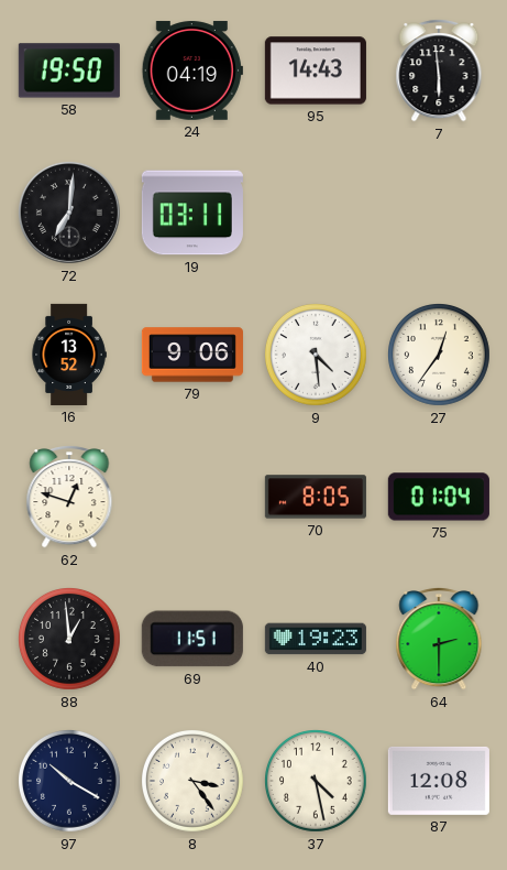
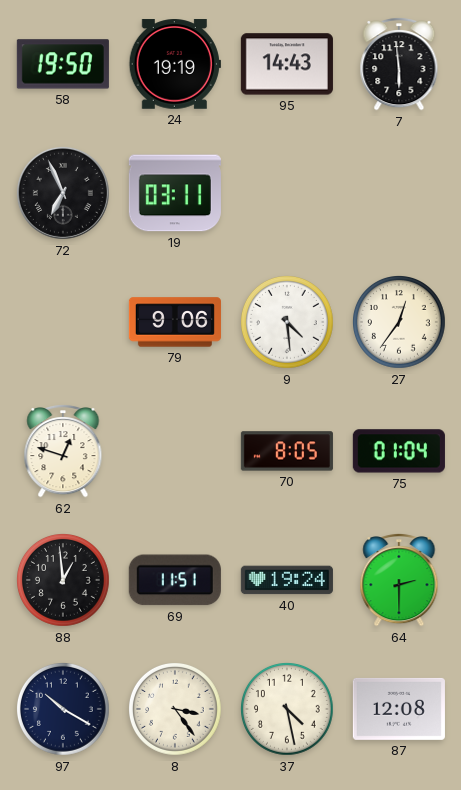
24: 04:19 -> 19:19
72: 7:01 -> 6:56
16: 13:52 -> none
40: 19:23 -> 19:24
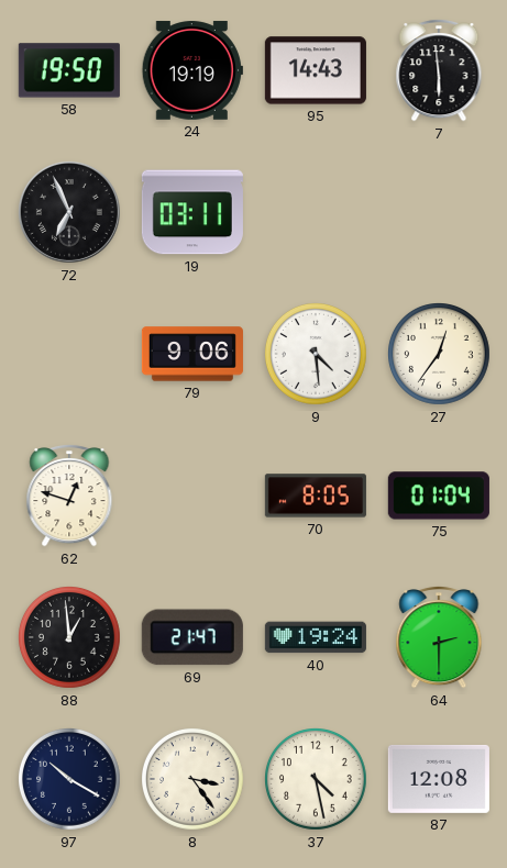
69: 11:51 -> 21:47
